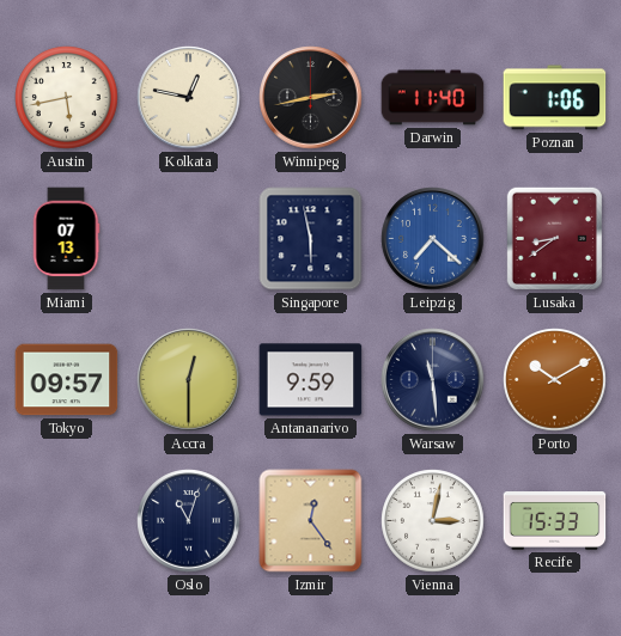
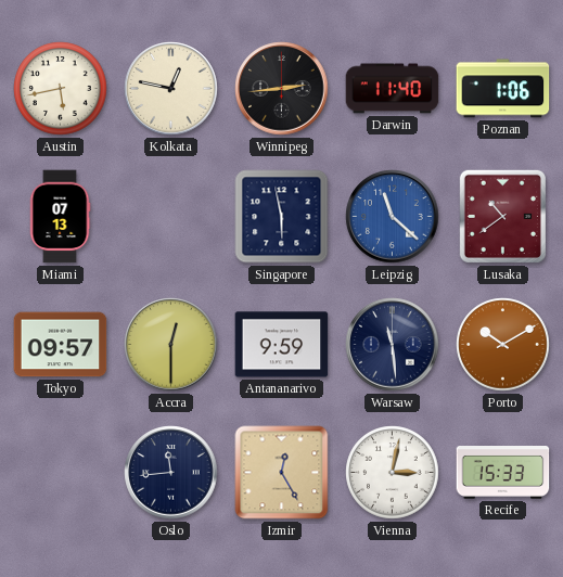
Winnipeg: 2:43 -> 2:44
Leipzig: 7:22 -> 11:22
Lusaka: 8:39 -> 10:39
Oslo: 11:03 -> 11:44
Izmir: 12:24 -> 12:25
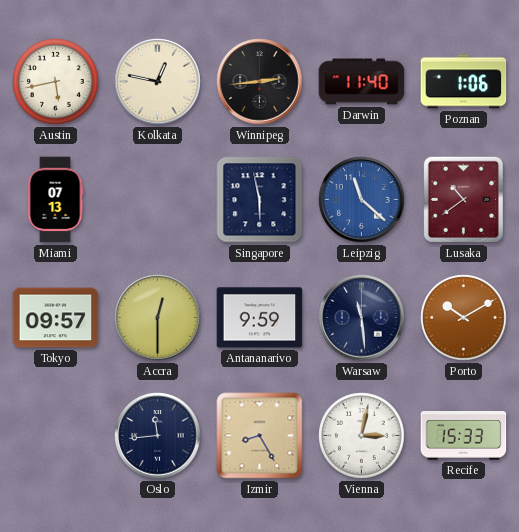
Izmir: 12:25 -> 8:25
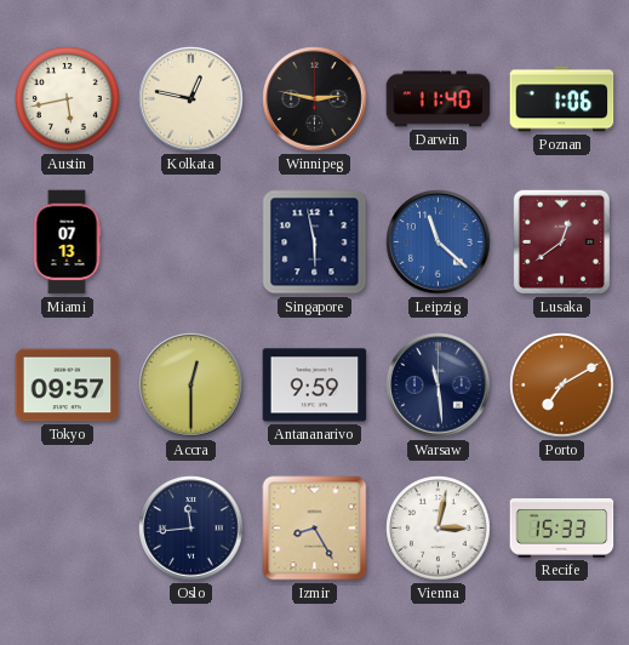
Winnipeg: 2:44 -> 2:47
Lusaka: 10:39 -> 12:39
Porto: 10:10 -> 7:10
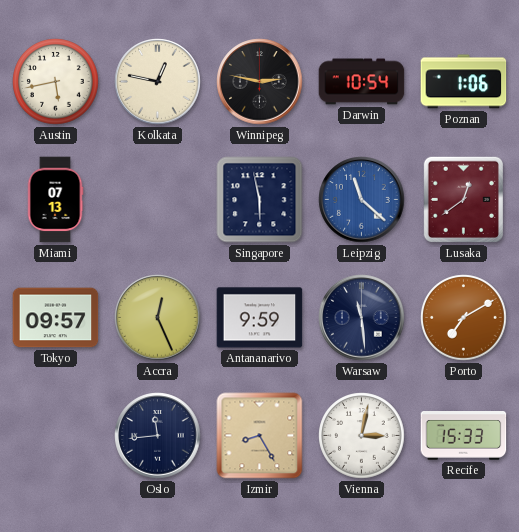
Darwin: 11:40 -> 10:54
Accra: 12:30 -> 12:26
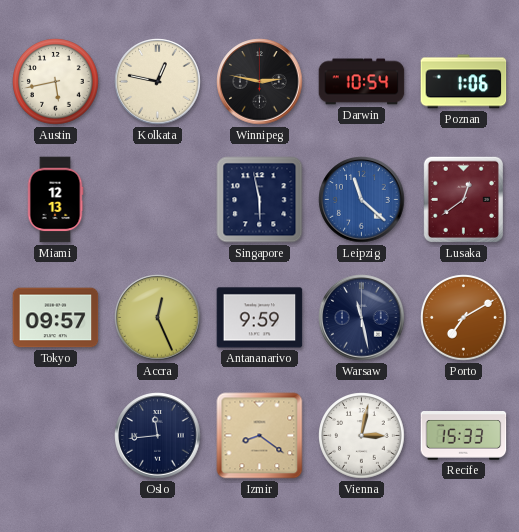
Miami: 07:13 -> 12:13
Warsaw: 11:29 -> 11:28
Izmir: 8:25 -> 8:21
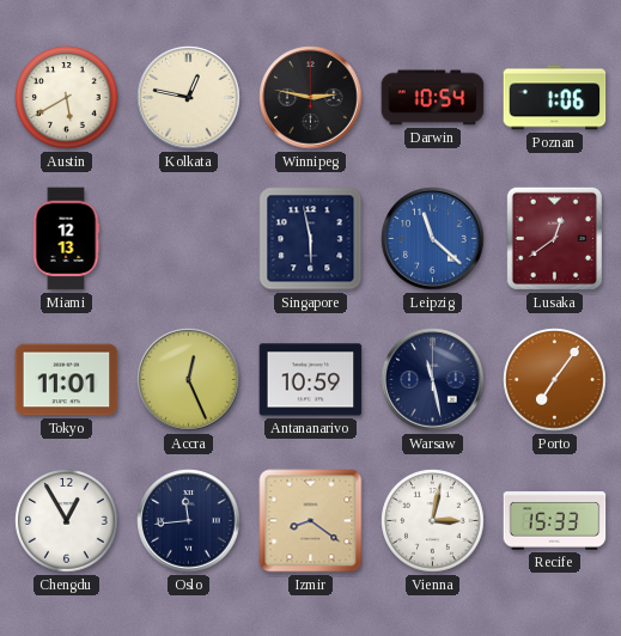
Austin: 5:43 -> 5:40
Tokyo: 09:57 -> 11:01
Antananarivo: 9:59 -> 10:59
Porto: 7:10 -> 7:06
Chengdu: none -> 12:55
